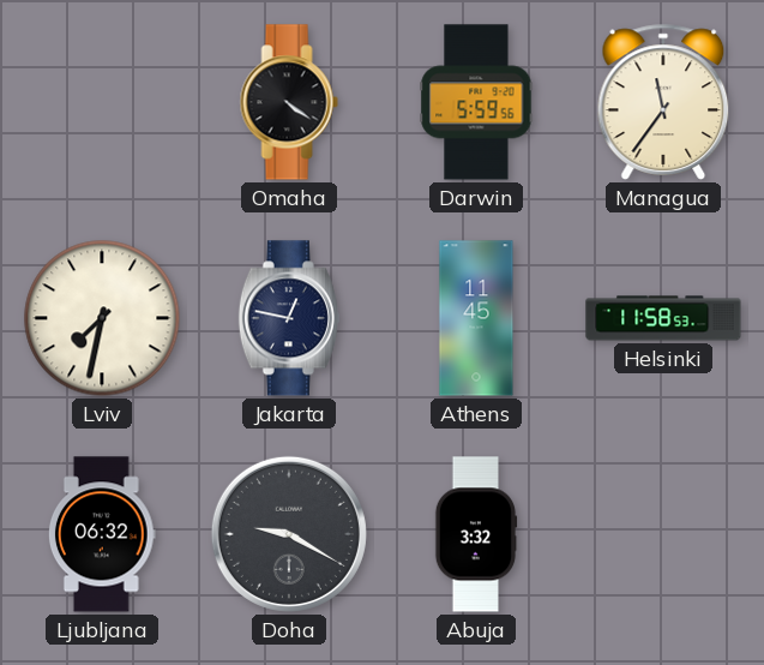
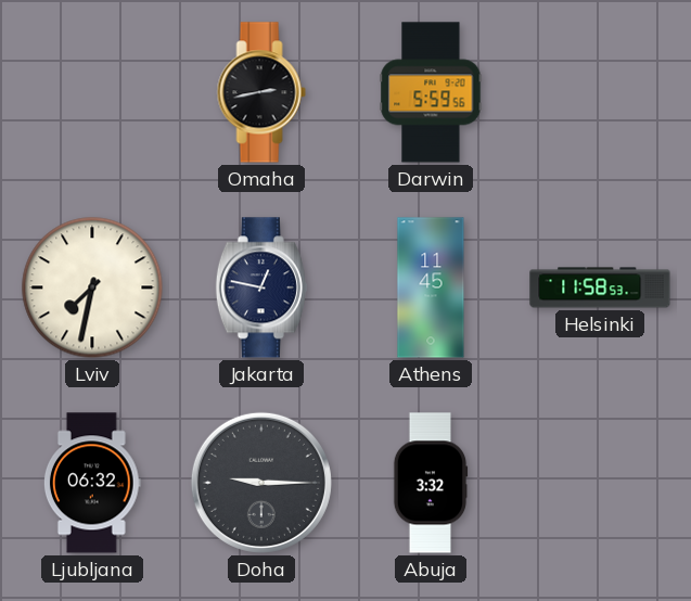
Omaha: 4:21 -> 2:43
Managua: 11:36 -> none
Doha: 9:20 -> 9:15
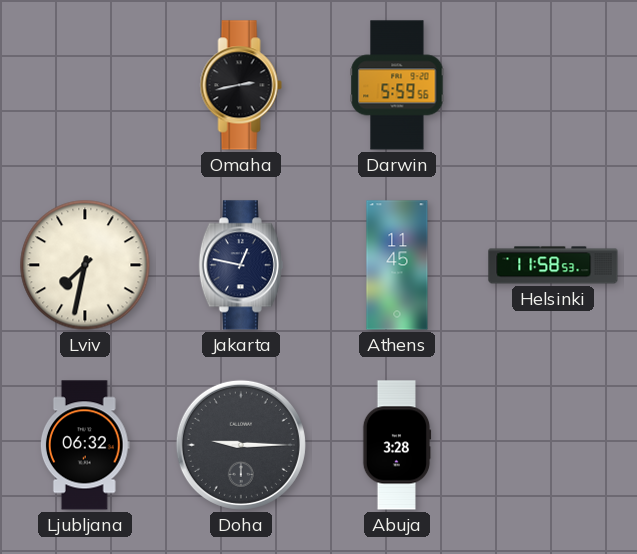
Abuja: 3:32 -> 3:28
